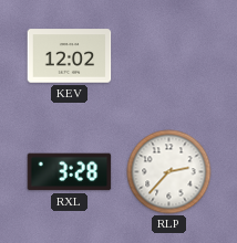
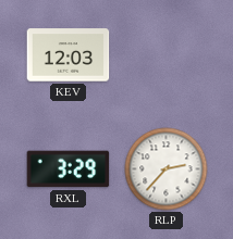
KEV: 12:02 -> 12:03
RXL: 3:28 -> 3:29
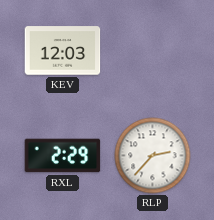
RXL: 3:29 -> 2:29
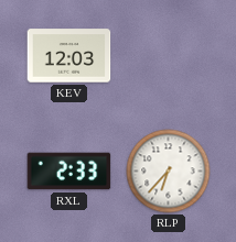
RXL: 2:29 -> 2:33
RLP: 2:37 -> 6:37
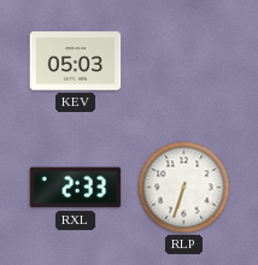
KEV: 12:03 -> 05:03
RLP: 6:37 -> 6:33
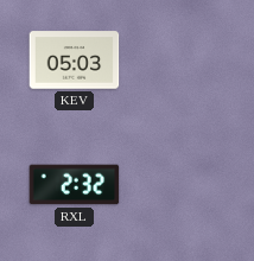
RXL: 2:33 -> 2:32
RLP: 6:33 -> none
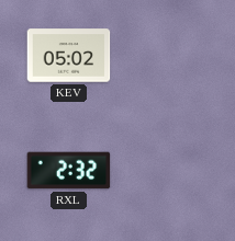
KEV: 05:03 -> 05:02
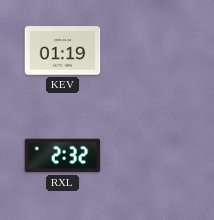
KEV: 05:02 -> 01:19
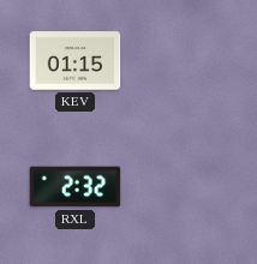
KEV: 01:19 -> 01:15
